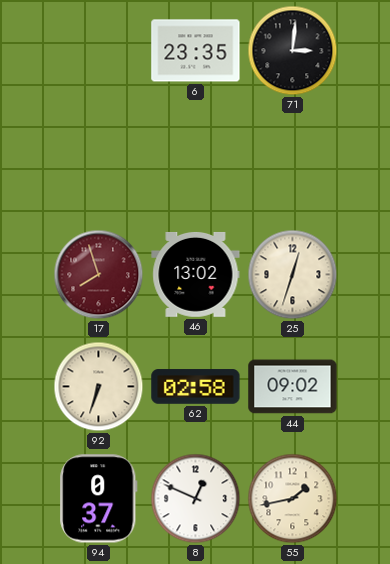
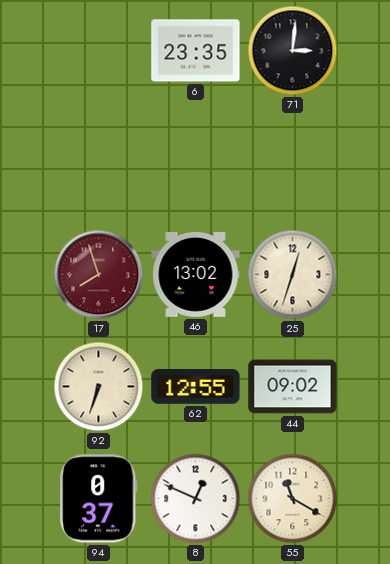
62: 02:58 -> 12:55
55: 1:43 -> 11:20
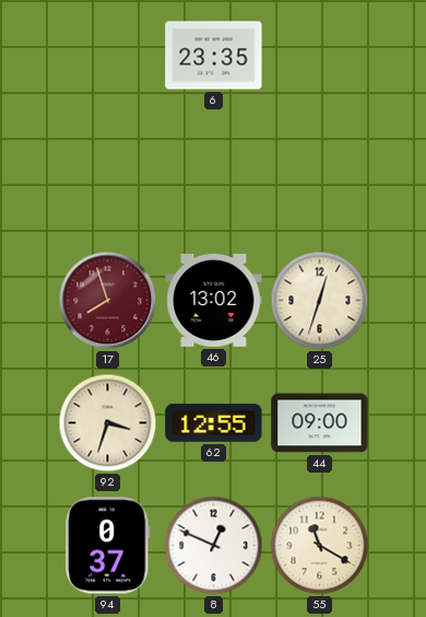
71: 3:01 -> none
92: 6:33 -> 3:33
44: 09:02 -> 09:00
